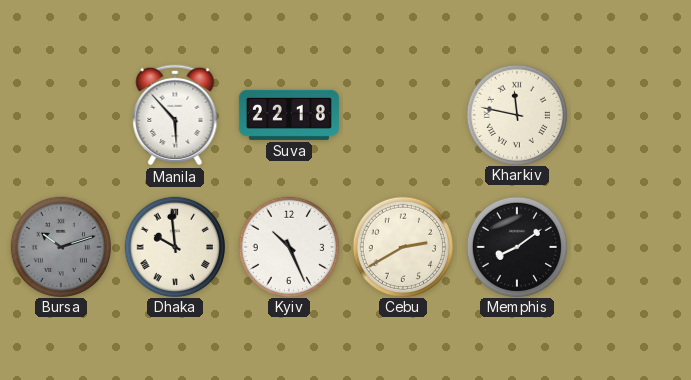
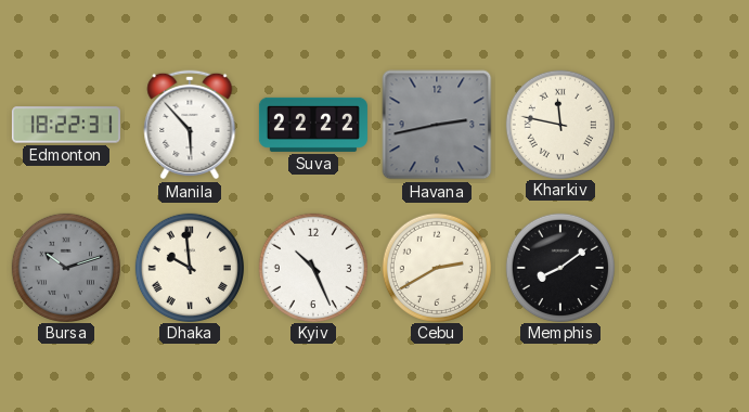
Edmonton: none -> 18:22
Suva: 22:18 -> 22:22
Havana: none -> 2:43
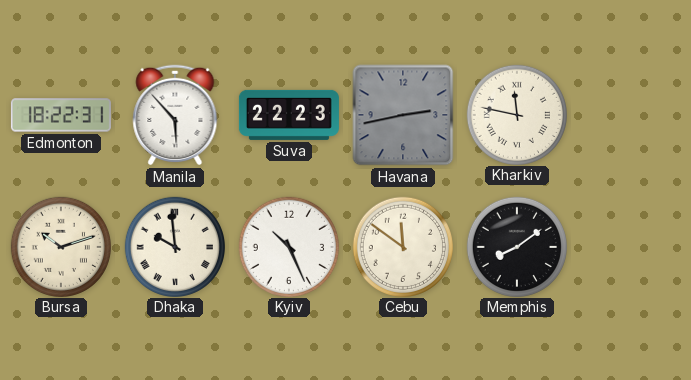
Suva: 22:22 -> 22:23
Bursa dial: grey -> cream
Cebu: 2:40 -> 11:51
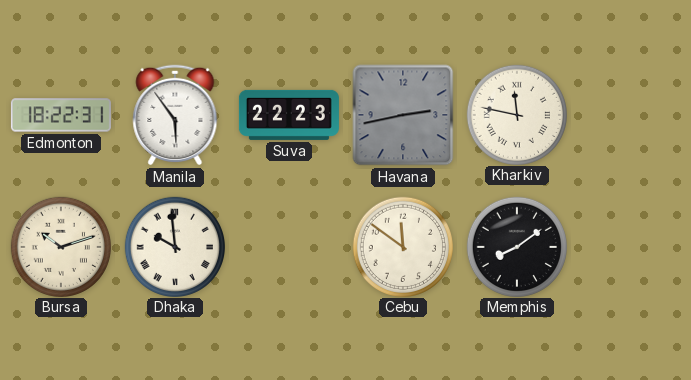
Manila: 5:53 -> 5:54
Kyiv: 10:26 -> none
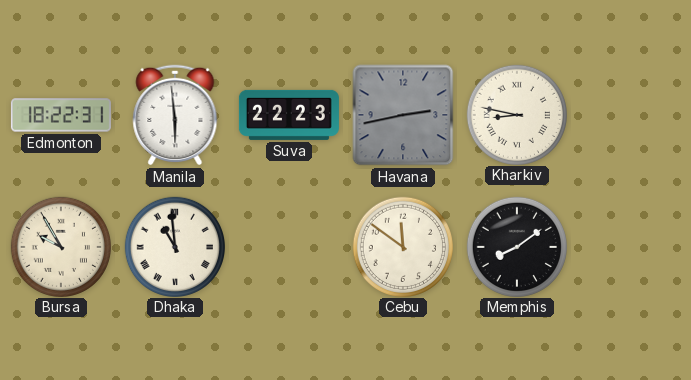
Manila: 5:54 -> 5:59
Kharkiv: 11:47 -> 8:47
Bursa: 10:12 -> 9:55
Dhaka: 9:59 -> 10:59
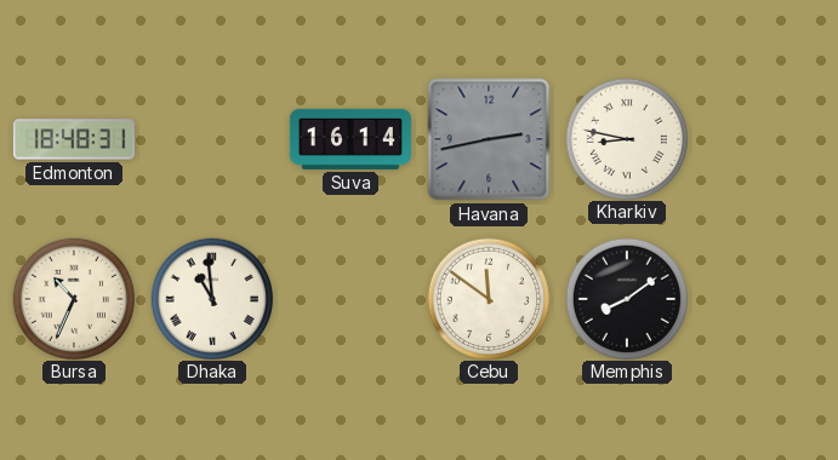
Edmonton: 18:22 -> 18:48
Manila: 5:59 -> none
Suva: 22:23 -> 16:14
Bursa: 9:55 -> 10:34
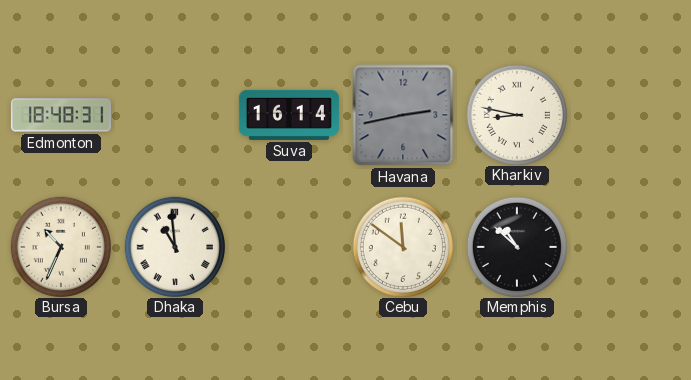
Memphis: 8:09 -> 10:52
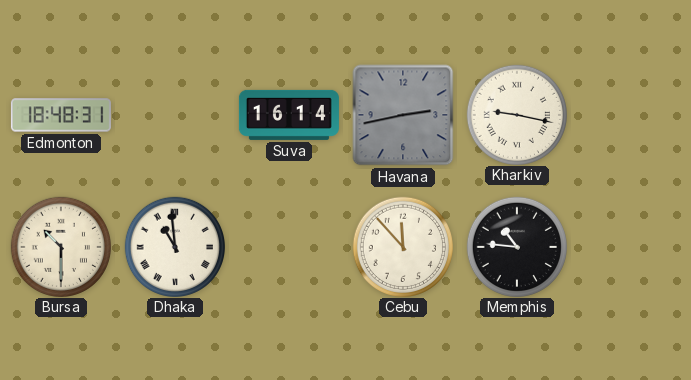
Kharkiv: 8:47 -> 9:17
Bursa: 10:34 -> 10:30
Cebu: 11:51 -> 11:53
Memphis: 10:52 -> 10:46
